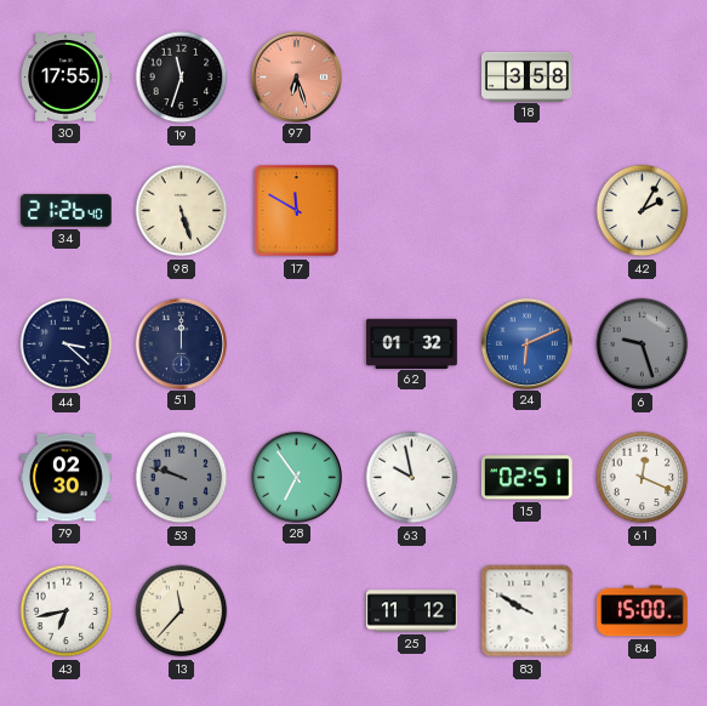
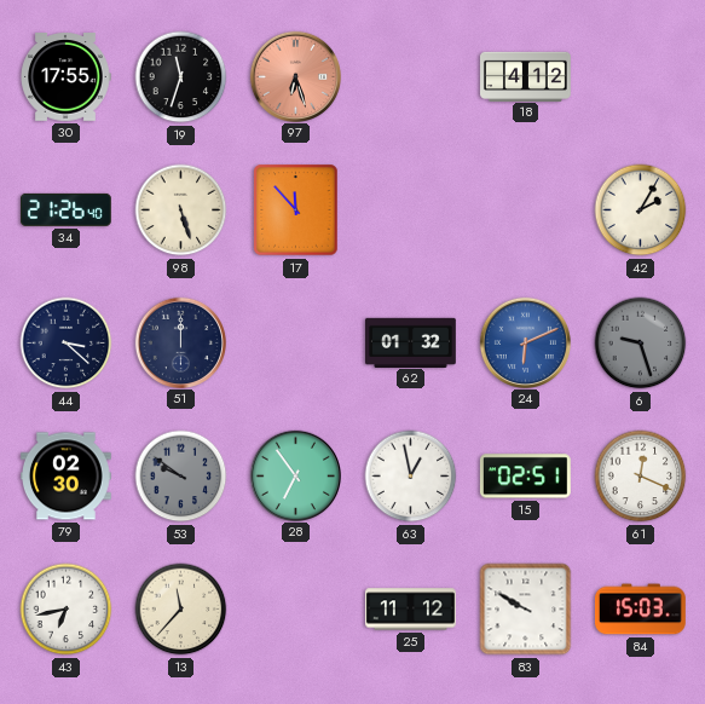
18: 3:58 -> 4:12
17: 11:50 -> 11:53
53: 9:48 -> 9:51
63: 9:58 -> 12:58
84: 15:00 -> 15:03
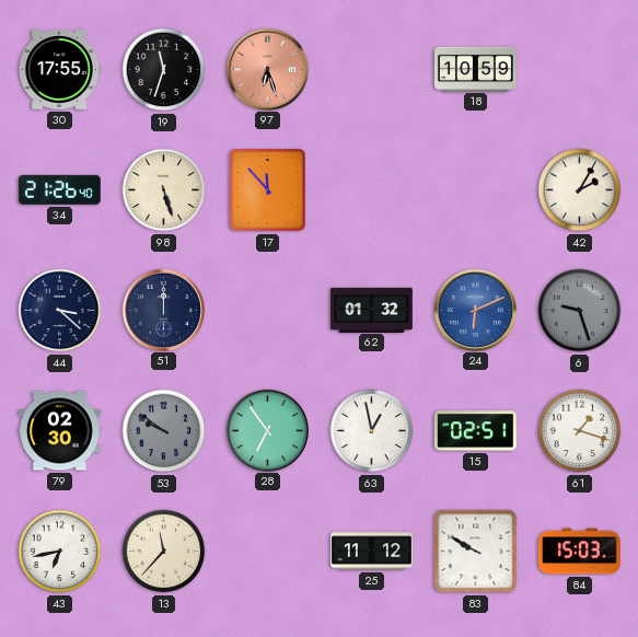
18: 4:12 -> 10:59
61: 12:19 -> 1:18
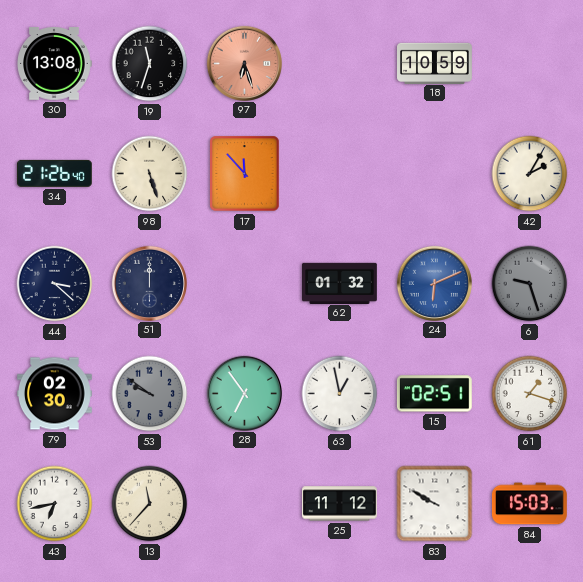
30: 17:55 -> 13:08
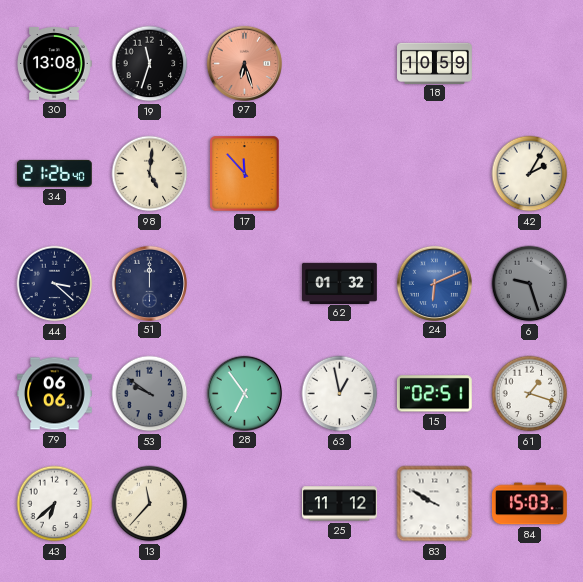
98: 5:27 -> 5:01
79: 02:30 -> 06:06
43: 6:43 -> 6:38
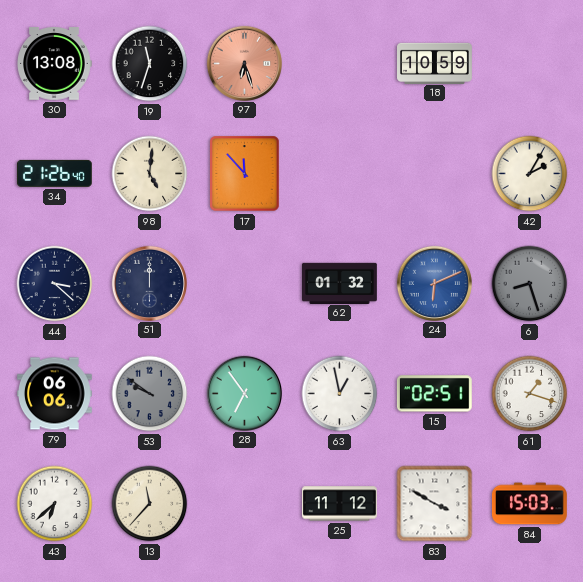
6: 9:27 -> 8:27
83: 9:50 -> 3:50
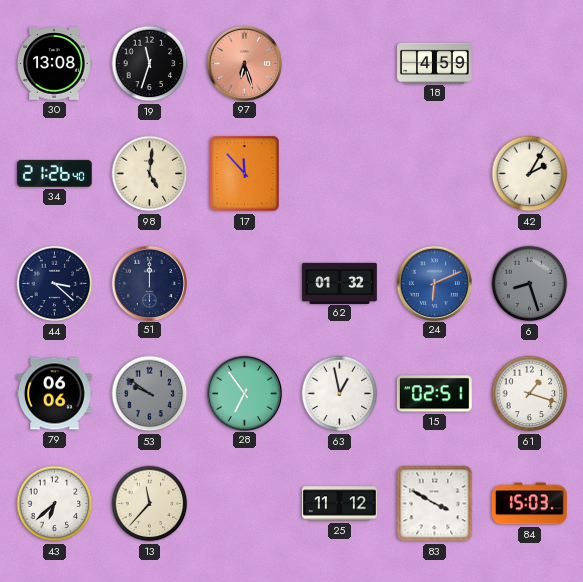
18: 10:59 -> 4:59
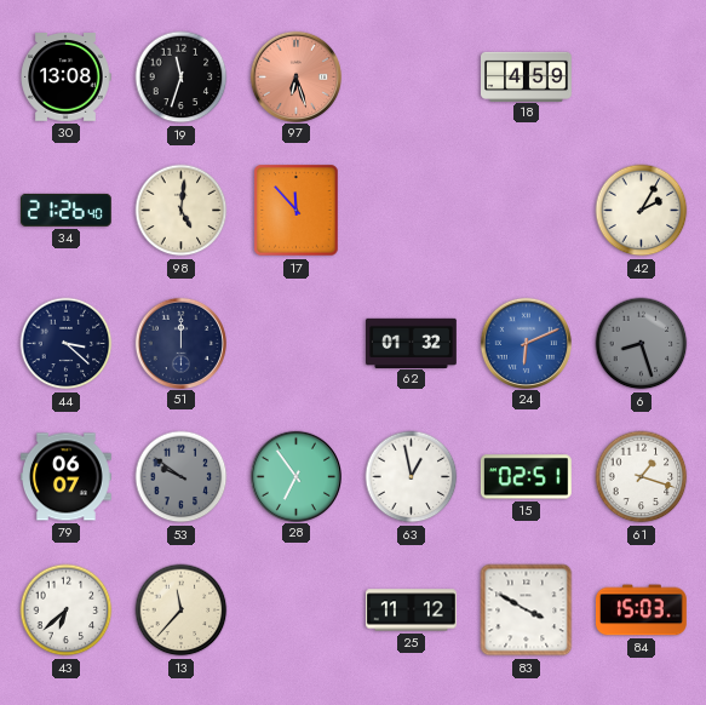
79: 06:06 -> 06:07
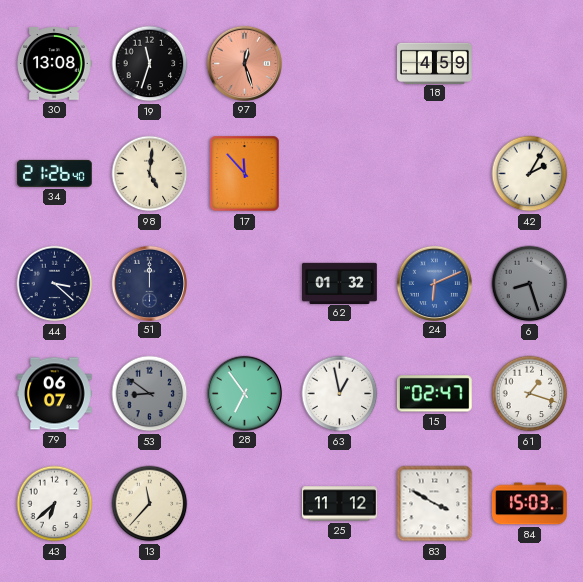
97: 6:27 -> 12:27
53: 9:51 -> 8:51
15: 02:51 -> 02:47
